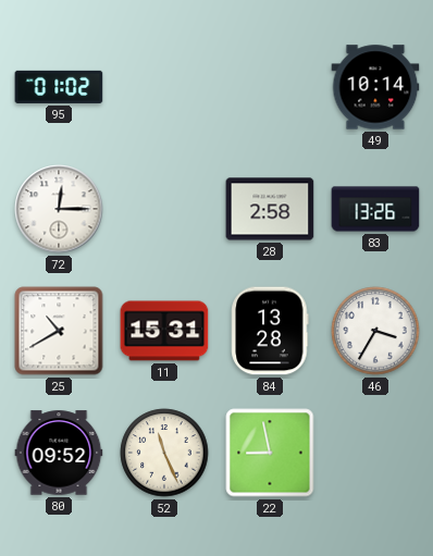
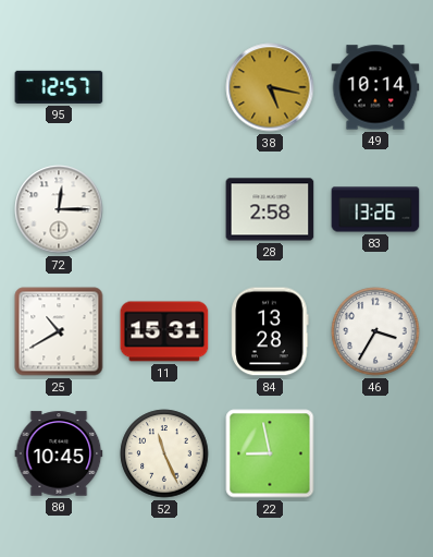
95: 01:02 -> 12:57
38: none -> 5:17
80: 09:52 -> 10:45
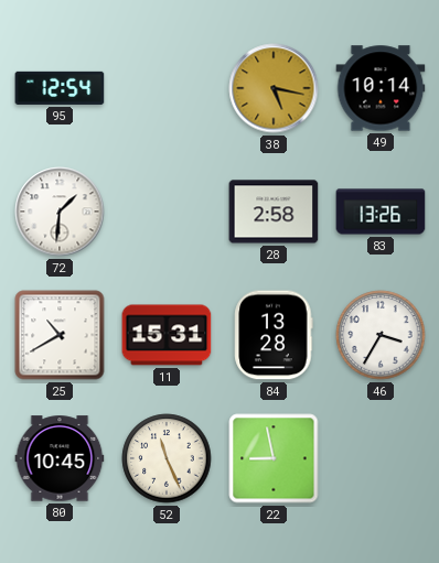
95: 12:57 -> 12:54
72: 12:15 -> 1:31
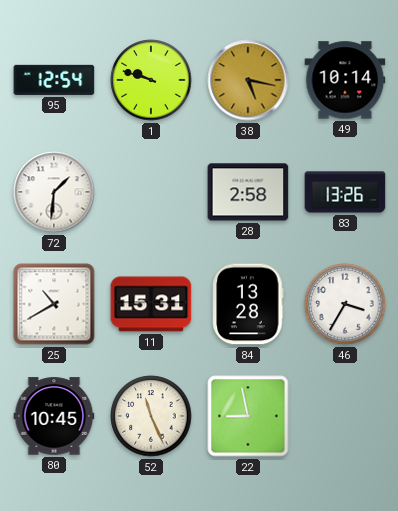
1: none -> 9:48
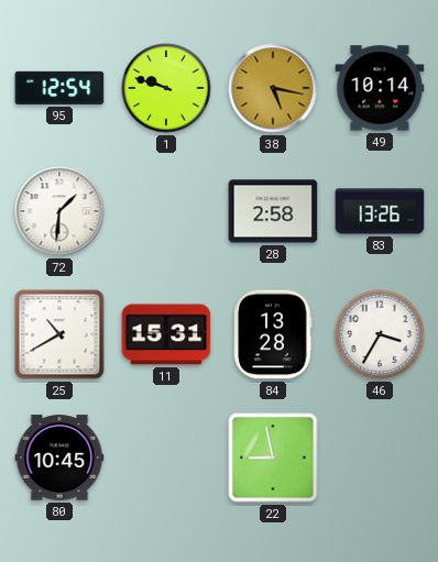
52: 11:26 -> none
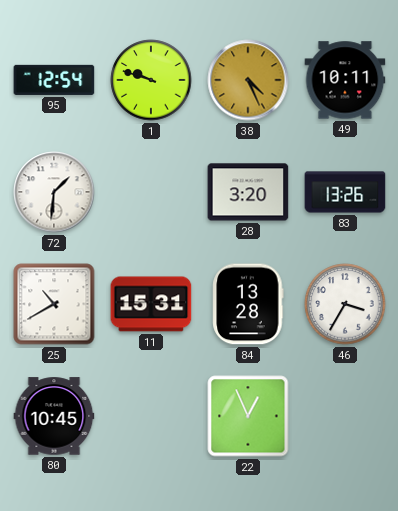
38: 5:17 -> 4:26
49: 10:14 -> 10:11
28: 2:58 -> 3:20
22: 8:58 -> 12:56
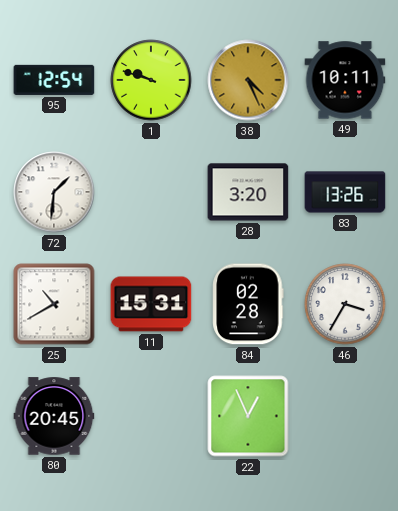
84: 13:28 -> 02:28
80: 10:45 -> 20:45
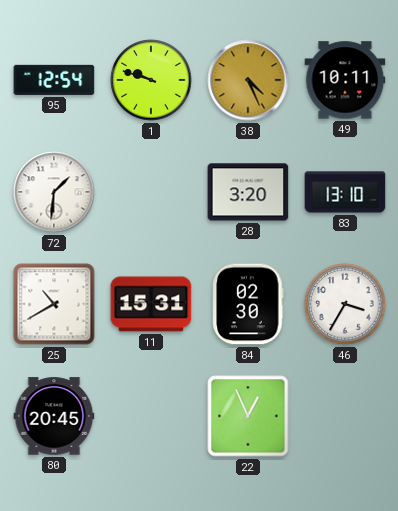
83: 13:26 -> 13:10
84: 02:28 -> 02:30
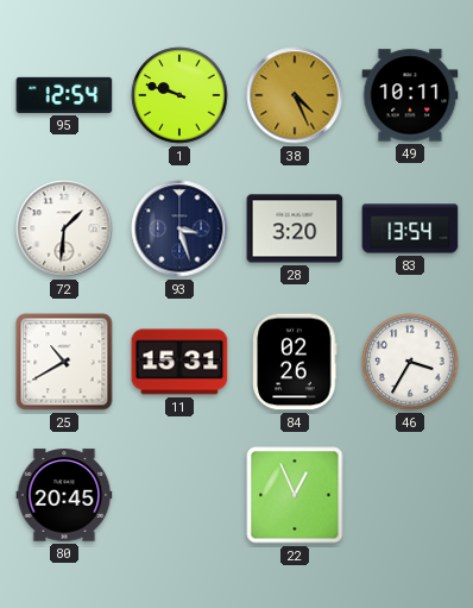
93: none -> 3:27
83: 13:10 -> 13:54
84: 02:30 -> 02:26
